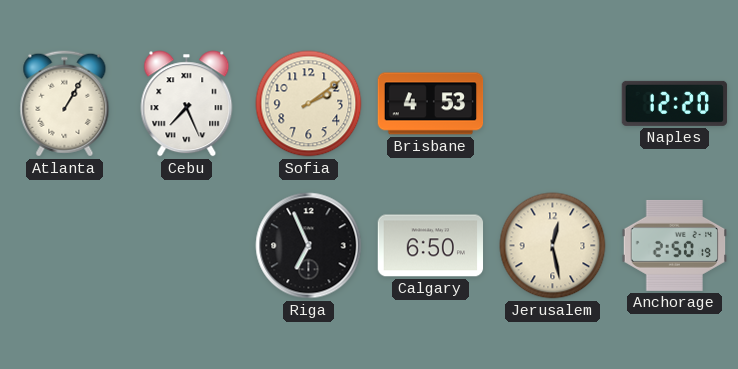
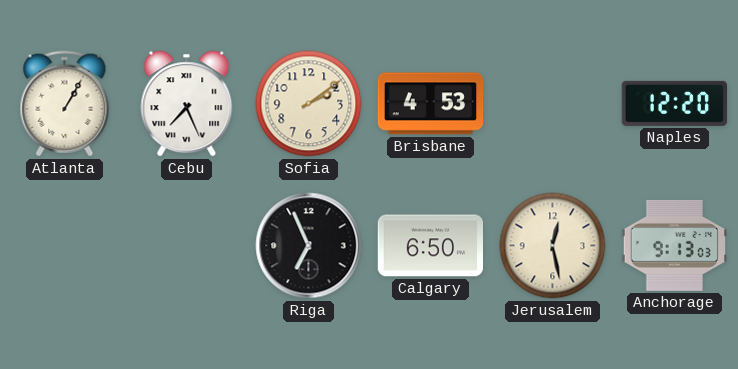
Anchorage: 2:50 -> 9:13
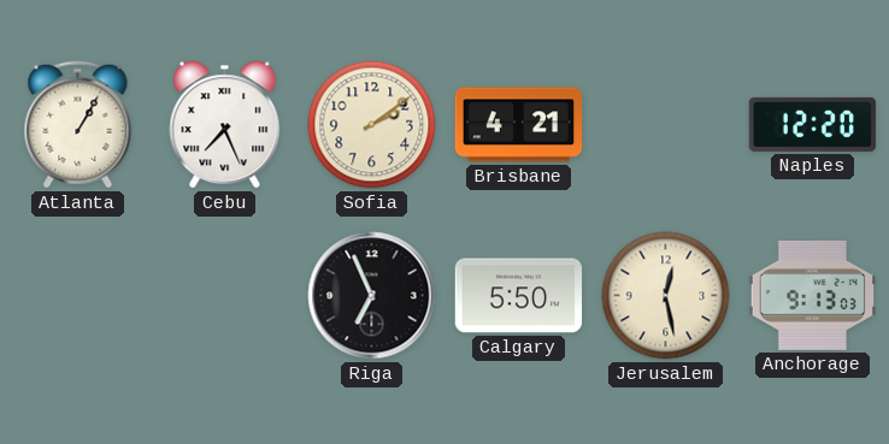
Brisbane: 4:53 -> 4:21
Calgary: 6:50 -> 5:50
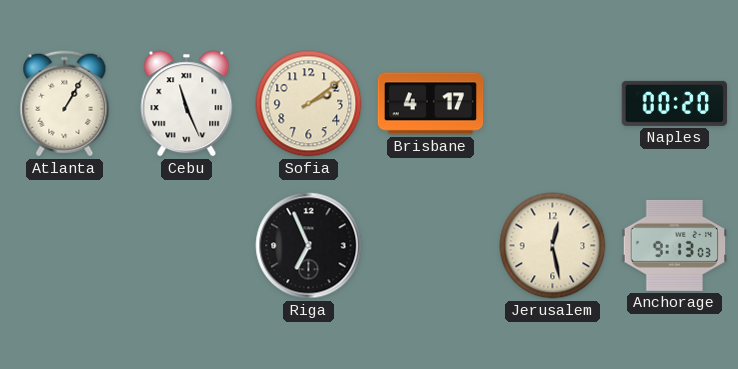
Cebu: 7:26 -> 11:26
Brisbane: 4:21 -> 4:17
Naples: 12:20 -> 00:20
Calgary: 5:50 -> none
